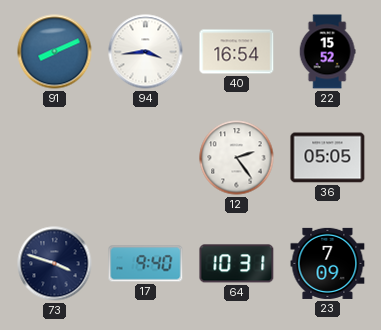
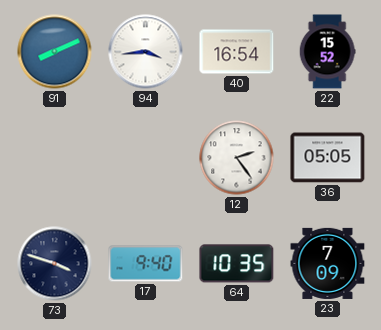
64: 10:31 -> 10:35
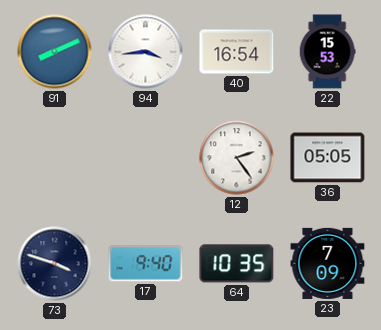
22: 15:52 -> 15:53
